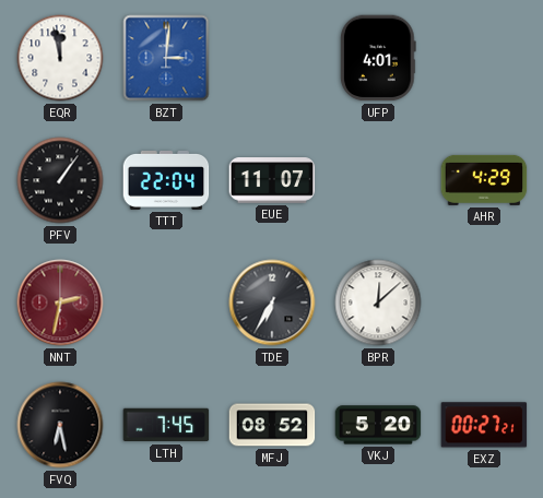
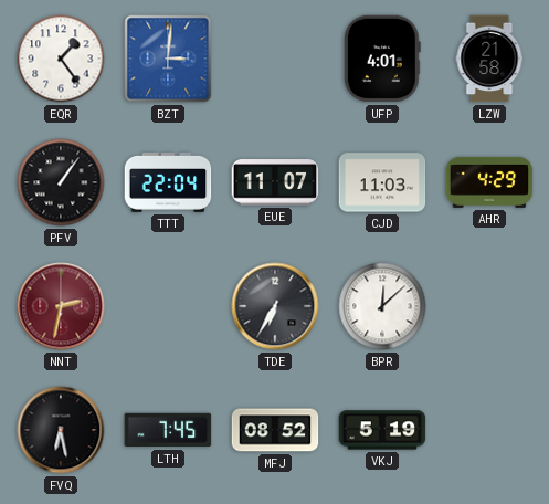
EQR: 11:58 -> 1:24
LZW: none -> 21:58
CJD: none -> 11:03
VKJ: 5:20 -> 5:19
EXZ: 00:27 -> none
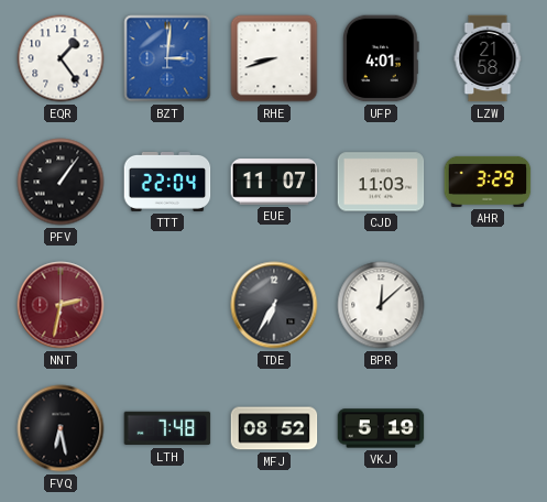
RHE: none -> 8:42
AHR: 4:29 -> 3:29
LTH: 7:45 -> 7:48
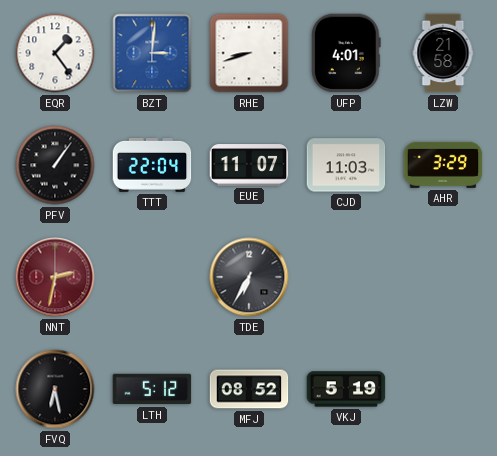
BPR: 12:08 -> none
LTH: 7:48 -> 5:12
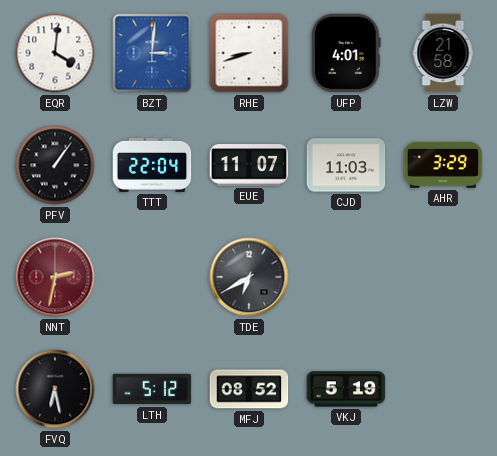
EQR: 1:24 -> 4:01
TDE: 6:35 -> 6:40
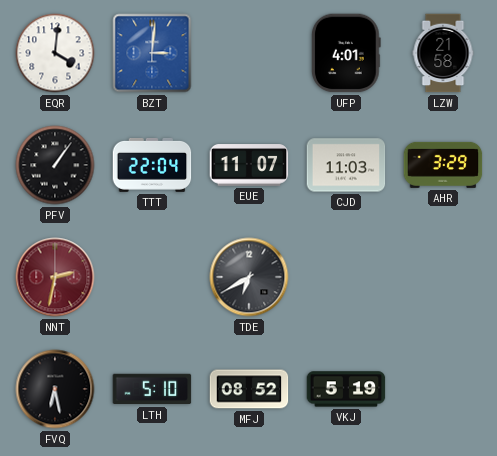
RHE: 8:42 -> none
LTH: 5:12 -> 5:10
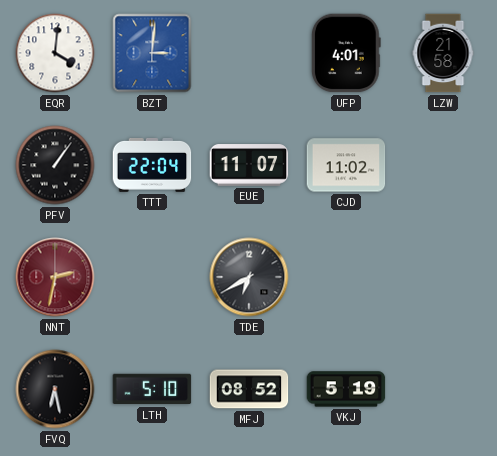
CJD: 11:03 -> 11:02
AHR: 3:29 -> none
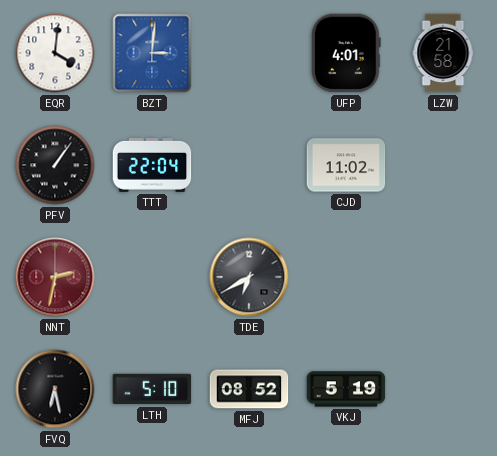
EUE: 11:07 -> none
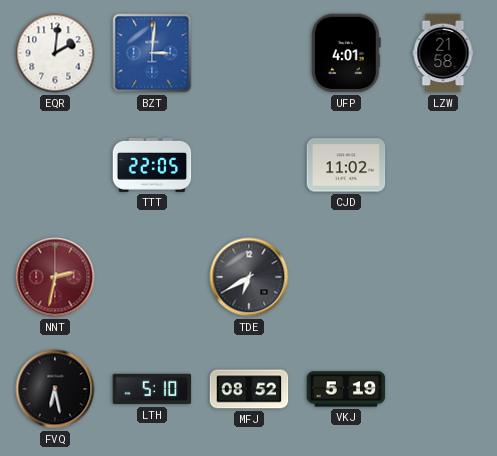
EQR: 4:01 -> 2:01
PFV: 1:06 -> none
TTT: 22:04 -> 22:05
